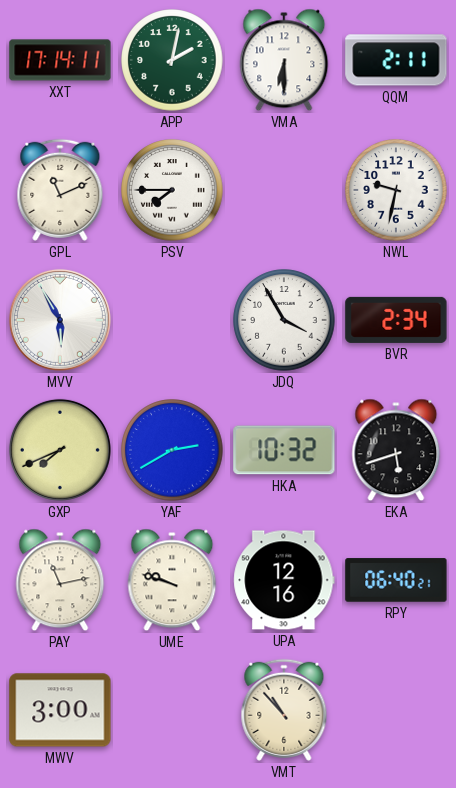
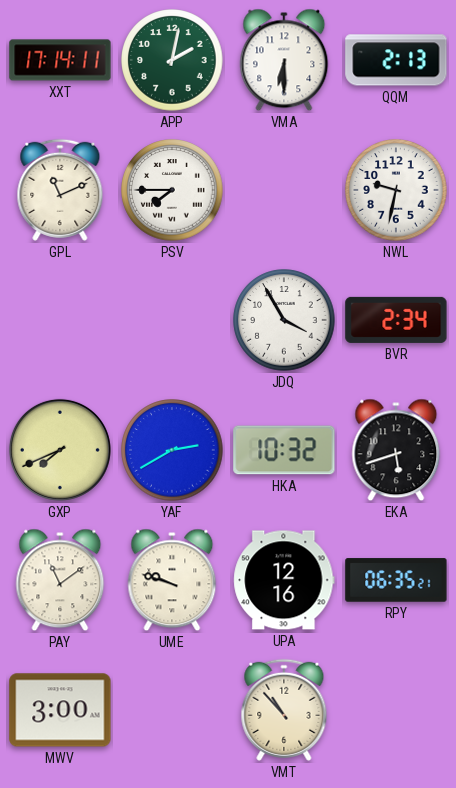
QQM: 2:11 -> 2:13
MVV: 5:55 -> none
PAY: 11:13 -> 11:09
RPY: 06:40 -> 06:35
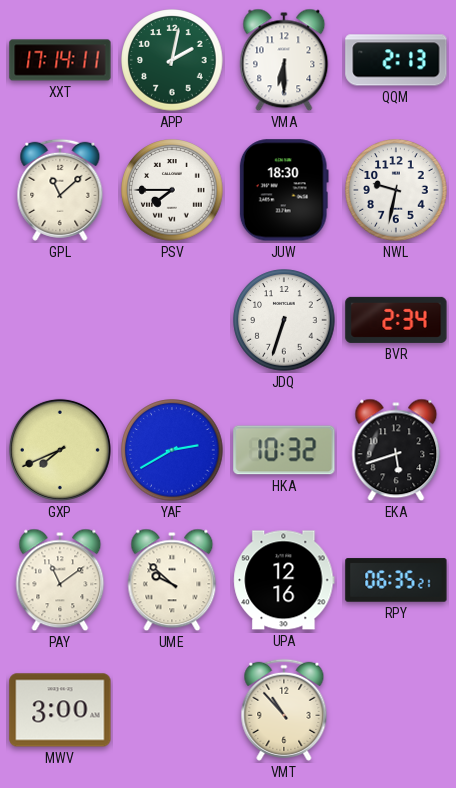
GPL: 11:11 -> 11:08
JUW: none -> 18:30
JDQ: 3:55 -> 6:33
UME: 9:48 -> 9:52
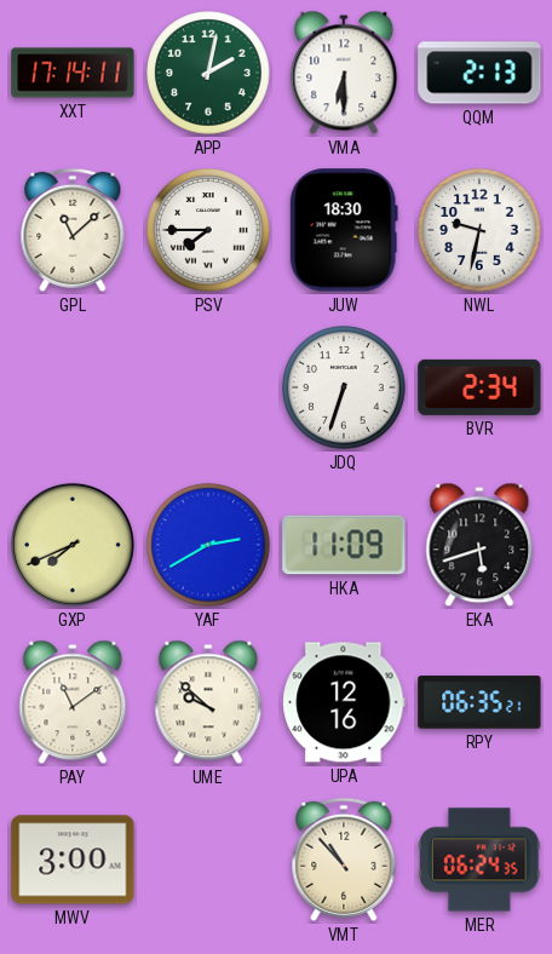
HKA: 10:32 -> 11:09
MER: none -> 06:24
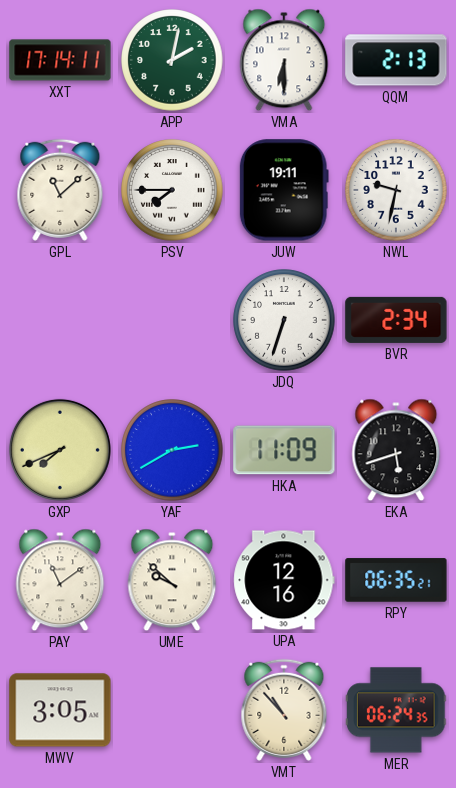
JUW: 18:30 -> 19:11
MWV: 3:00 -> 3:05
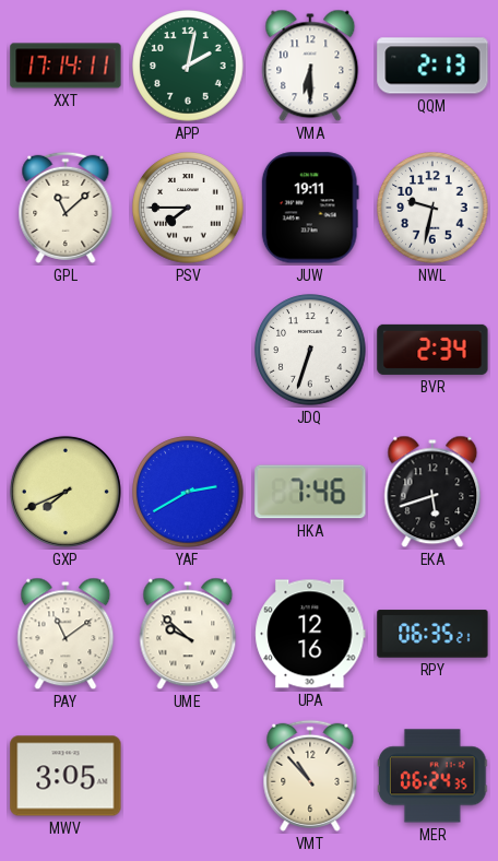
HKA: 11:09 -> 7:46
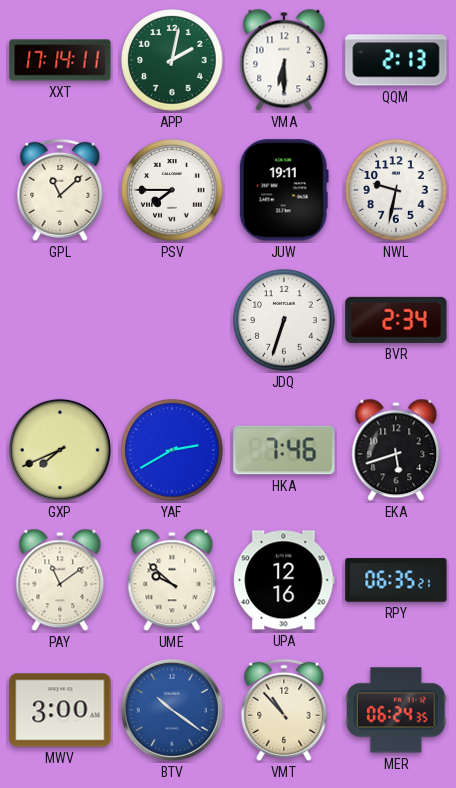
MWV: 3:05 -> 3:00
BTV: none -> 10:21
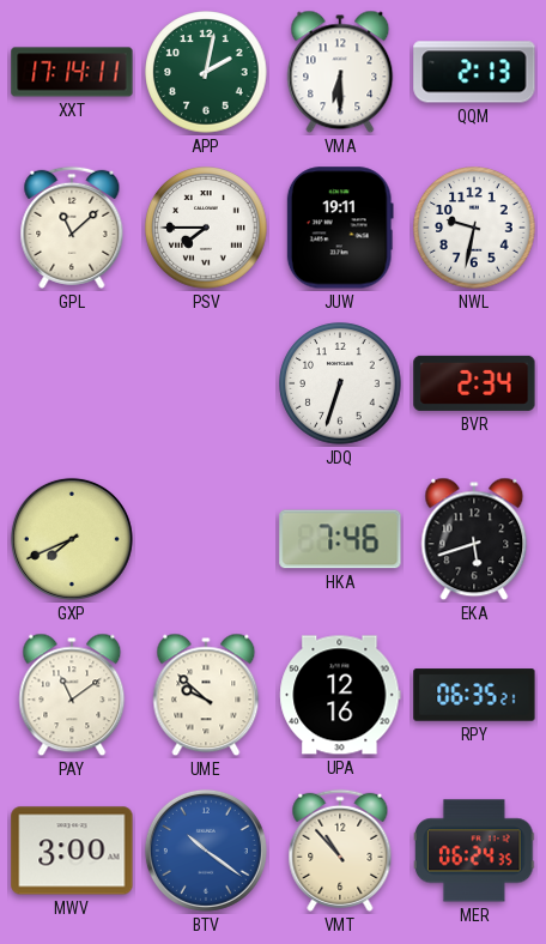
YAF: 2:40 -> none
